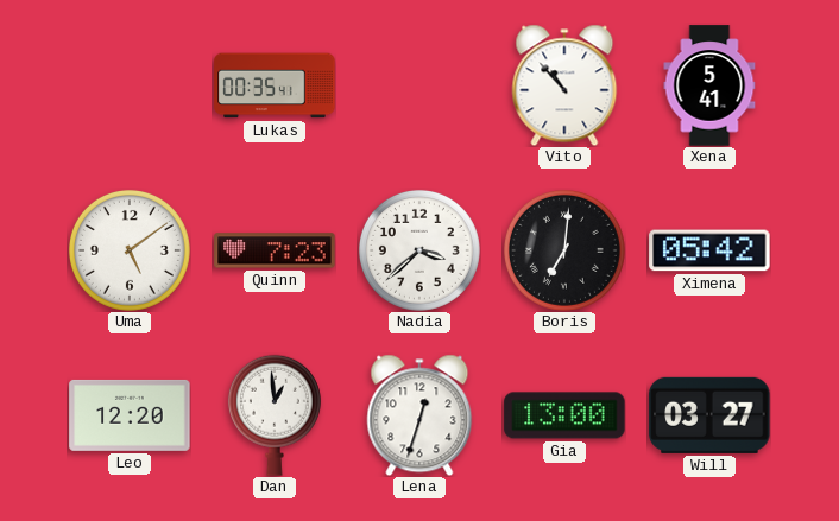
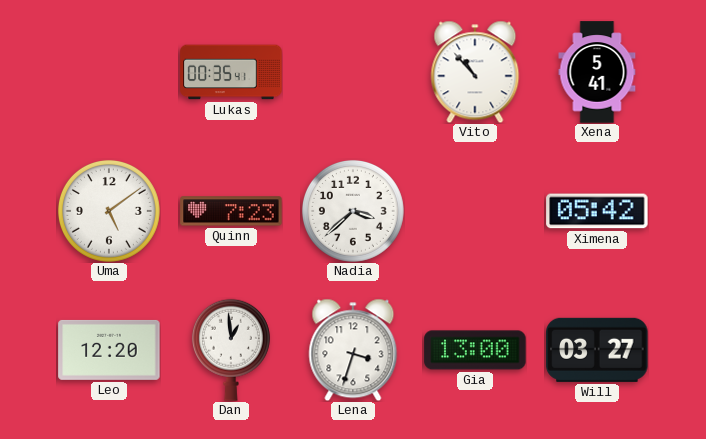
Boris: 7:01 -> none
Lena: 12:33 -> 3:33
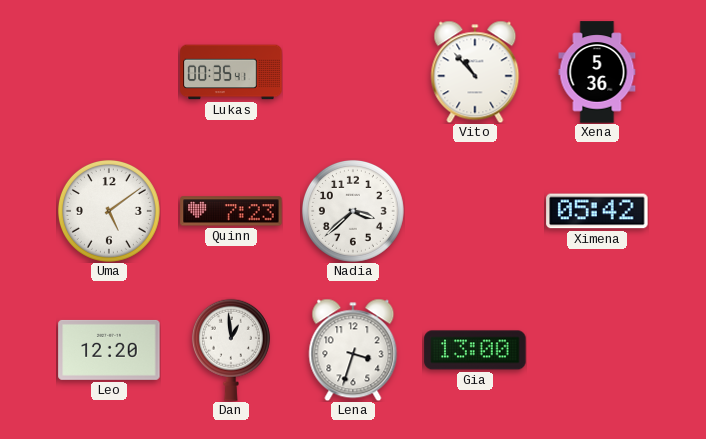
Xena: 5:41 -> 5:36
Will: 03:27 -> none
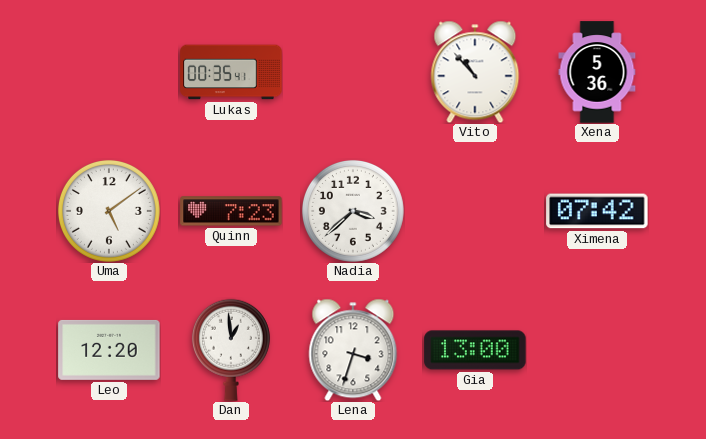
Ximena: 05:42 -> 07:42
